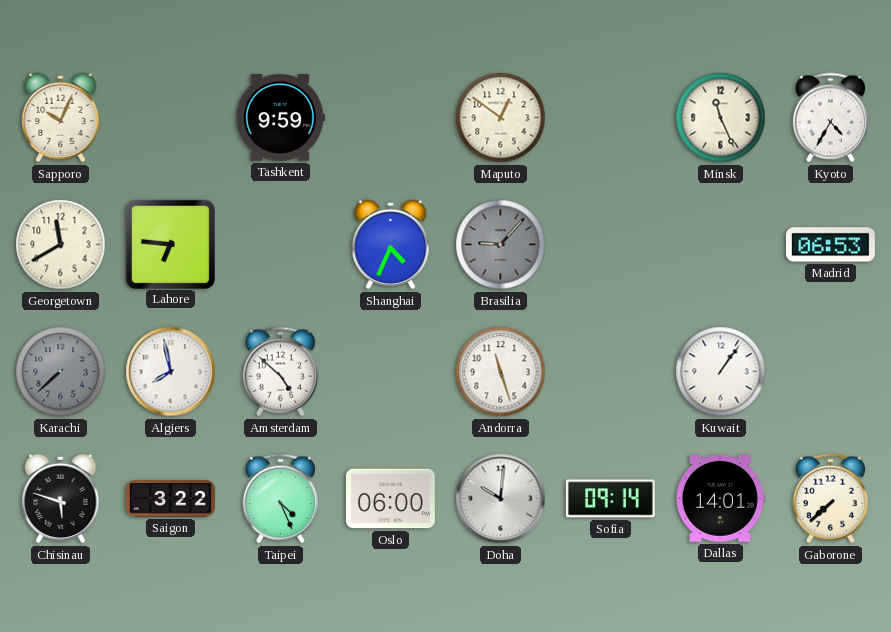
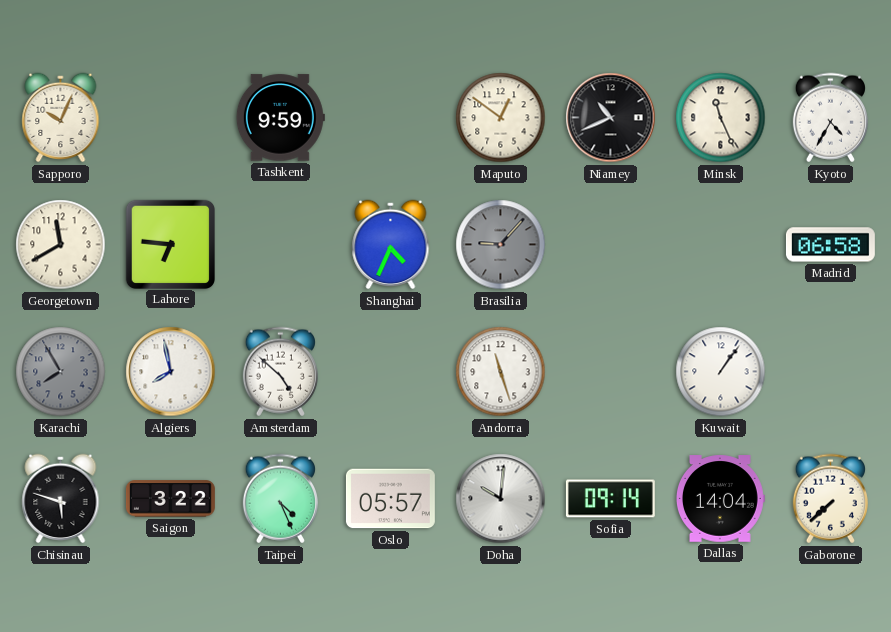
Niamey: none -> 10:41
Madrid: 06:53 -> 06:58
Karachi: 7:38 -> 7:55
Oslo: 06:00 -> 05:57
Dallas: 14:01 -> 14:04
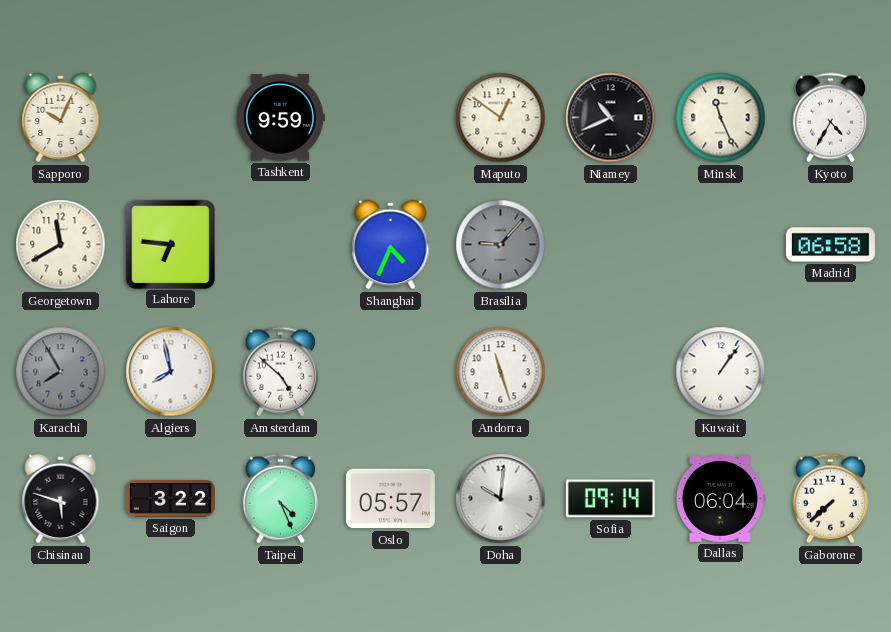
Dallas: 14:04 -> 06:04
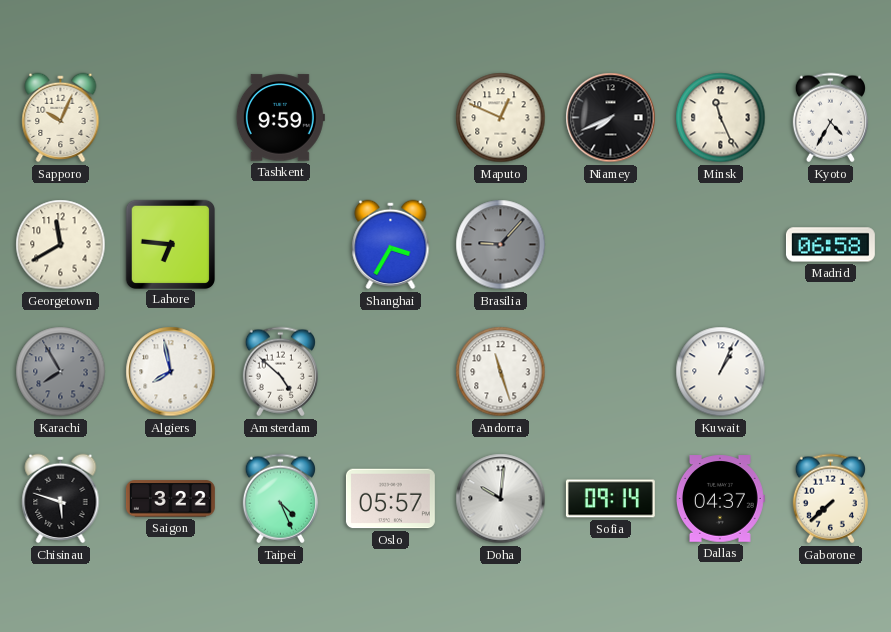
Maputo: 12:51 -> 12:49
Niamey: 10:41 -> 7:41
Shanghai: 4:34 -> 3:35
Kuwait: 1:06 -> 1:04
Dallas: 06:04 -> 04:37
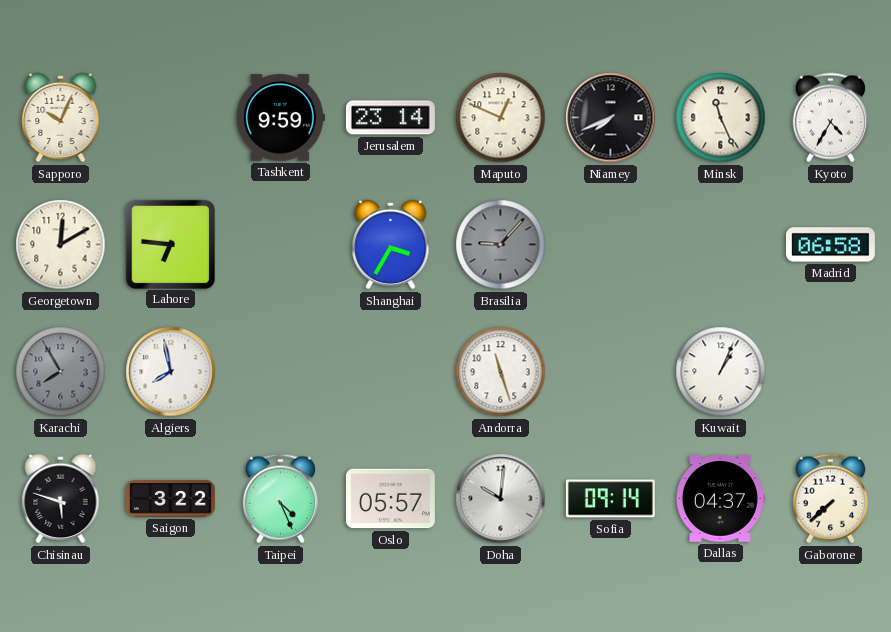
Jerusalem: none -> 23:14
Georgetown: 11:40 -> 12:10
Amsterdam: 4:52 -> none
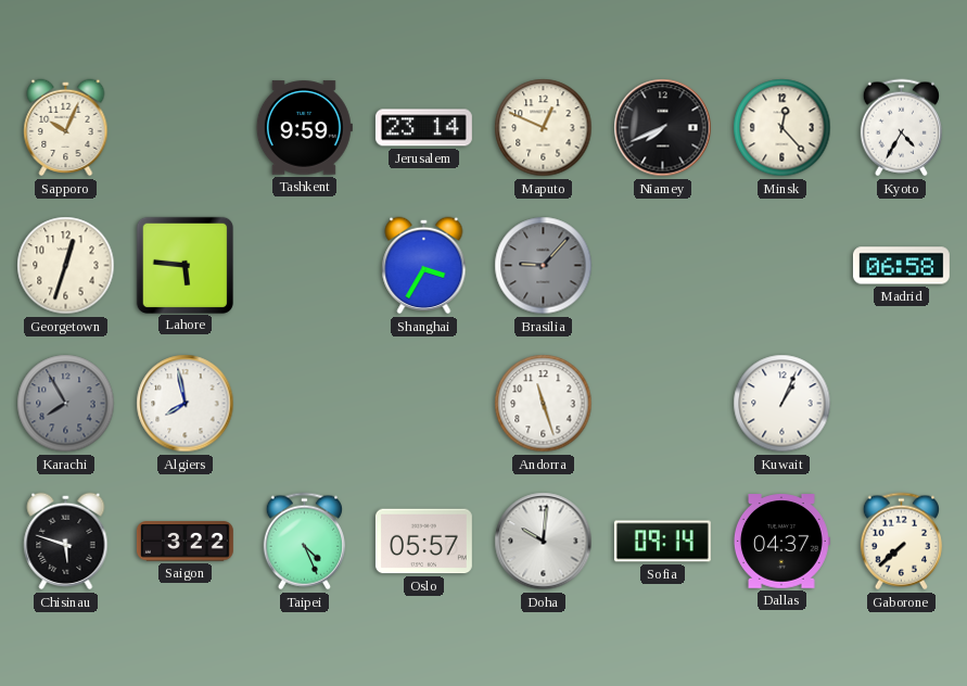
Minsk: 11:26 -> 12:23
Georgetown: 12:10 -> 12:33
Lahore: 6:46 -> 5:46
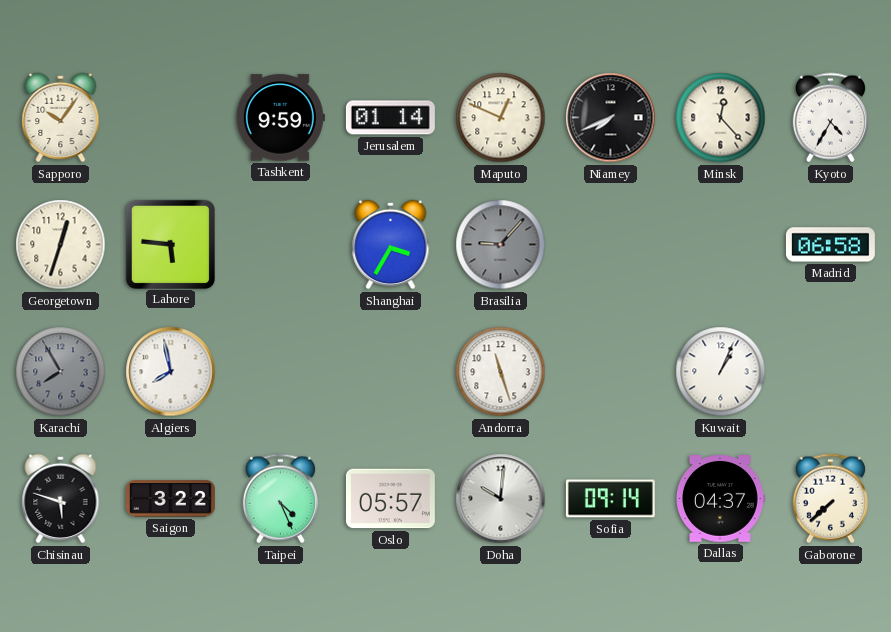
Sapporo: 10:04 -> 10:06
Jerusalem: 23:14 -> 01:14
